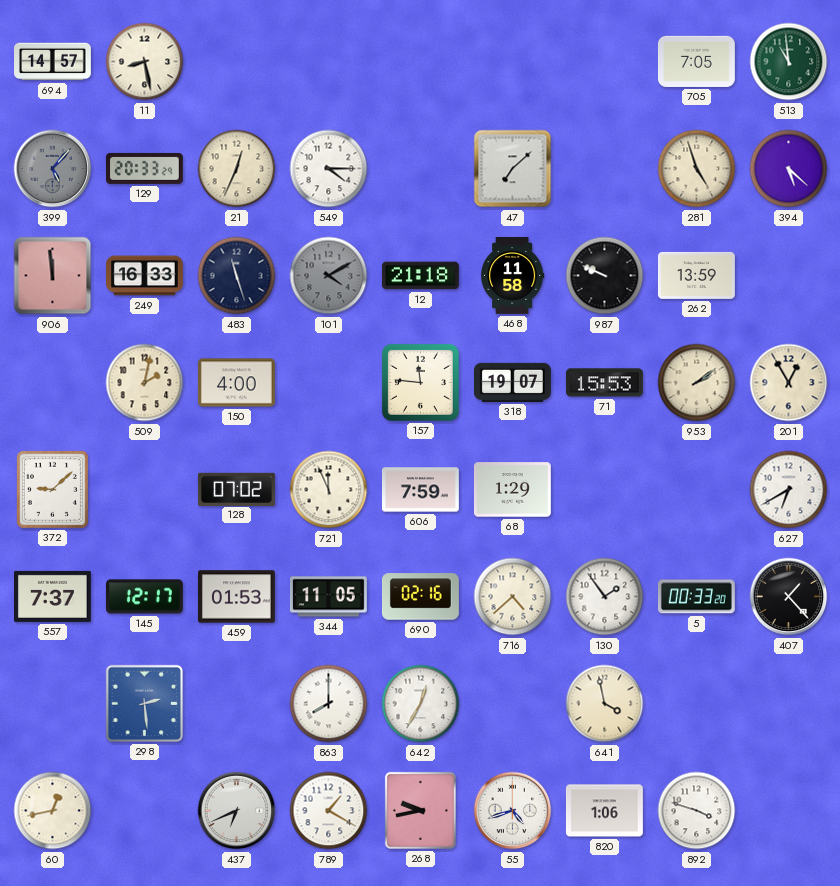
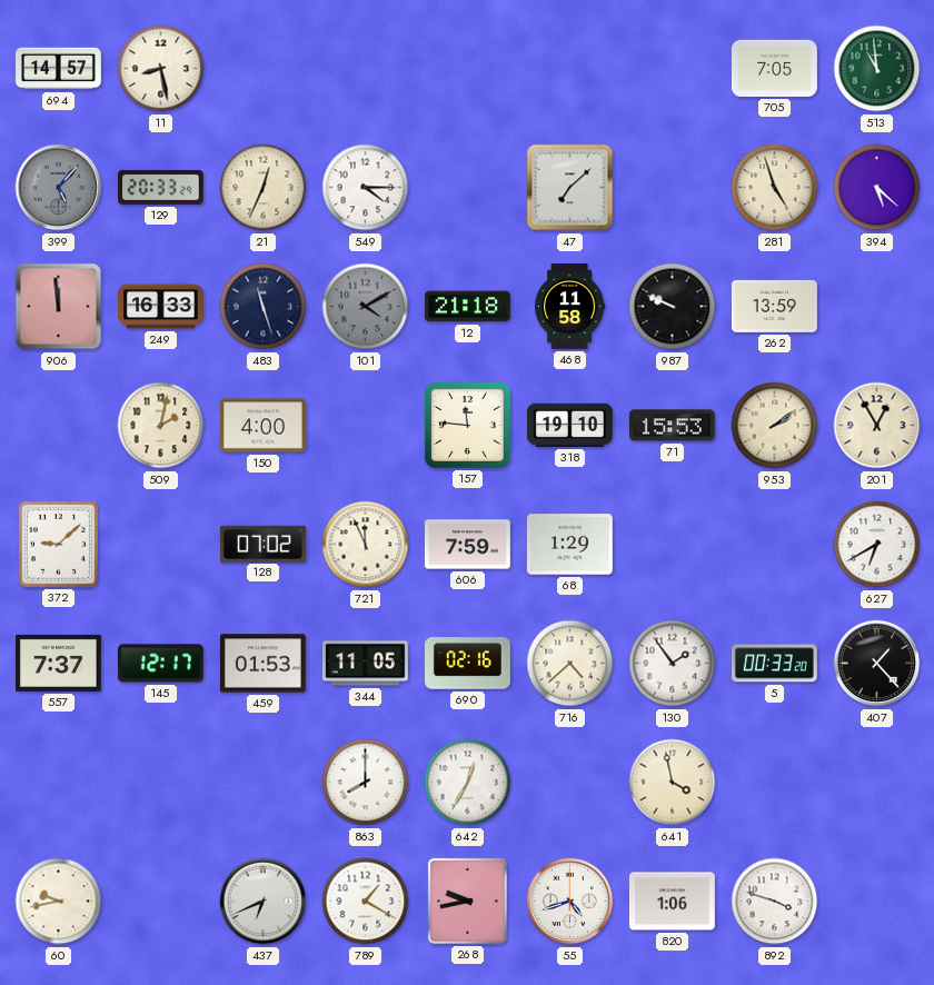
318: 19:07 -> 19:10
298: 2:29 -> none
60: 12:43 -> 9:43
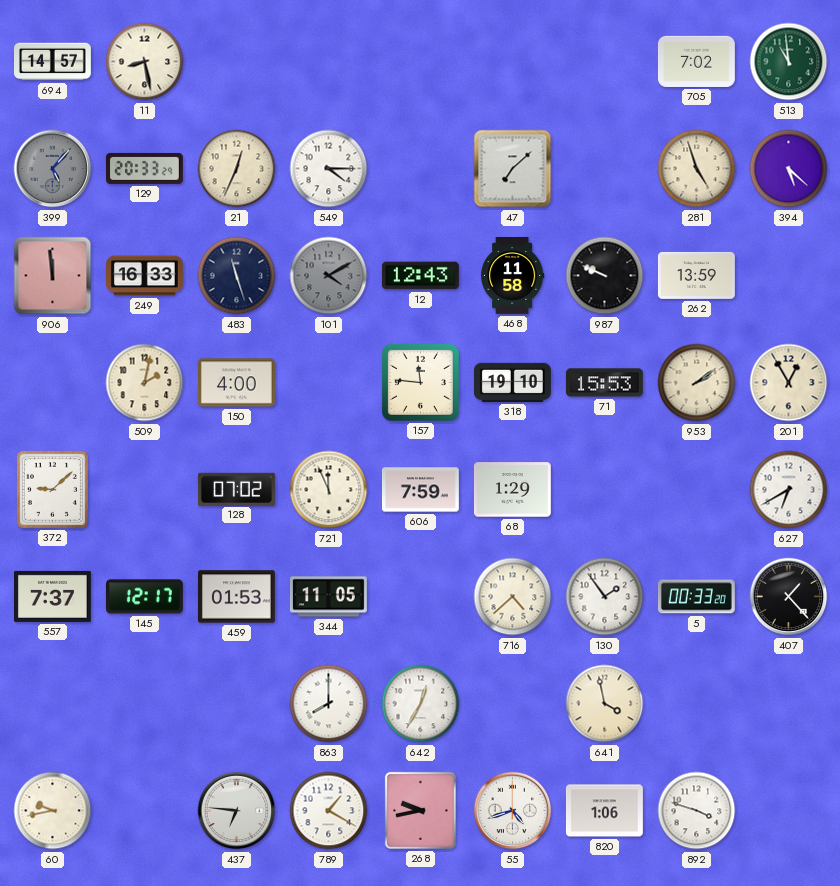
705: 7:05 -> 7:02
12: 21:18 -> 12:43
690: 02:16 -> none
437: 6:41 -> 6:46
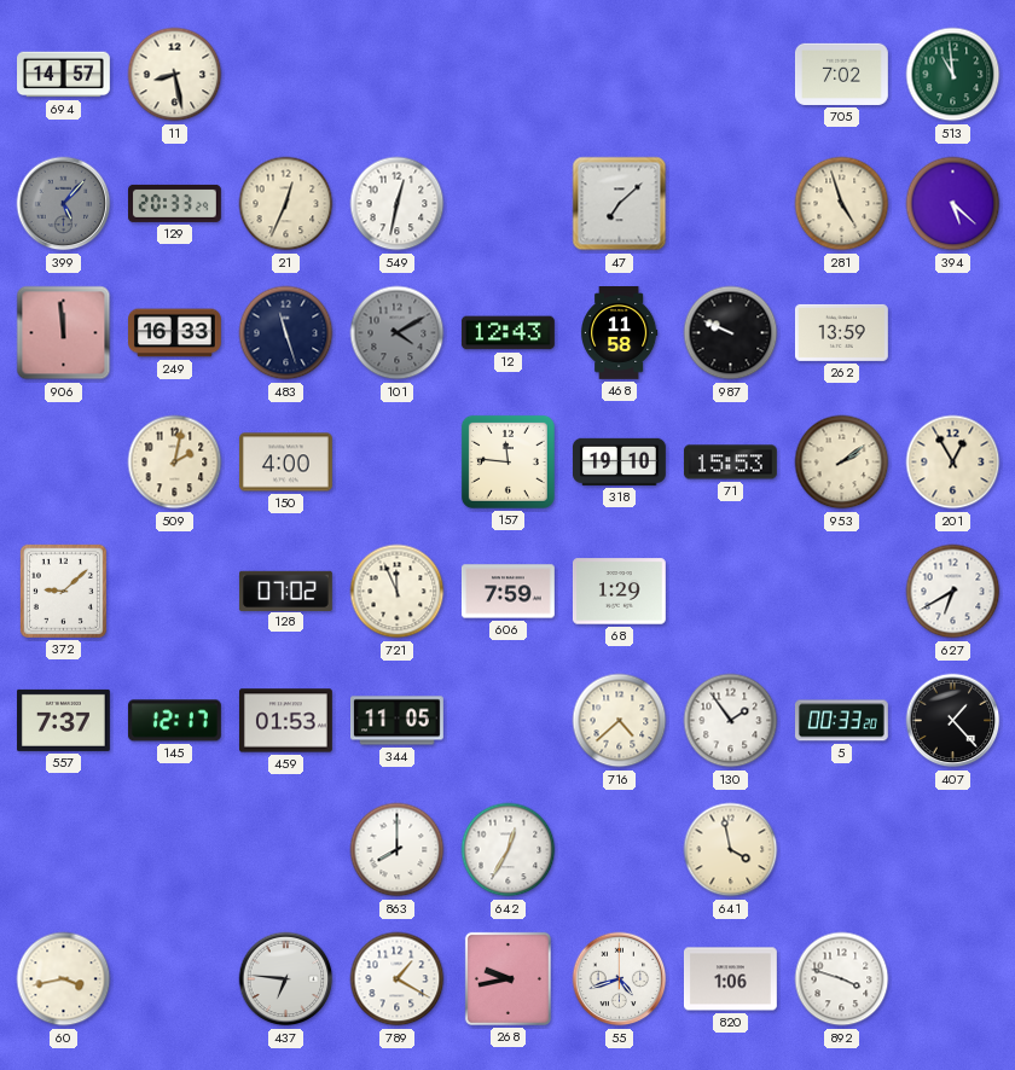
549: 4:15 -> 12:32
60: 9:43 -> 3:43
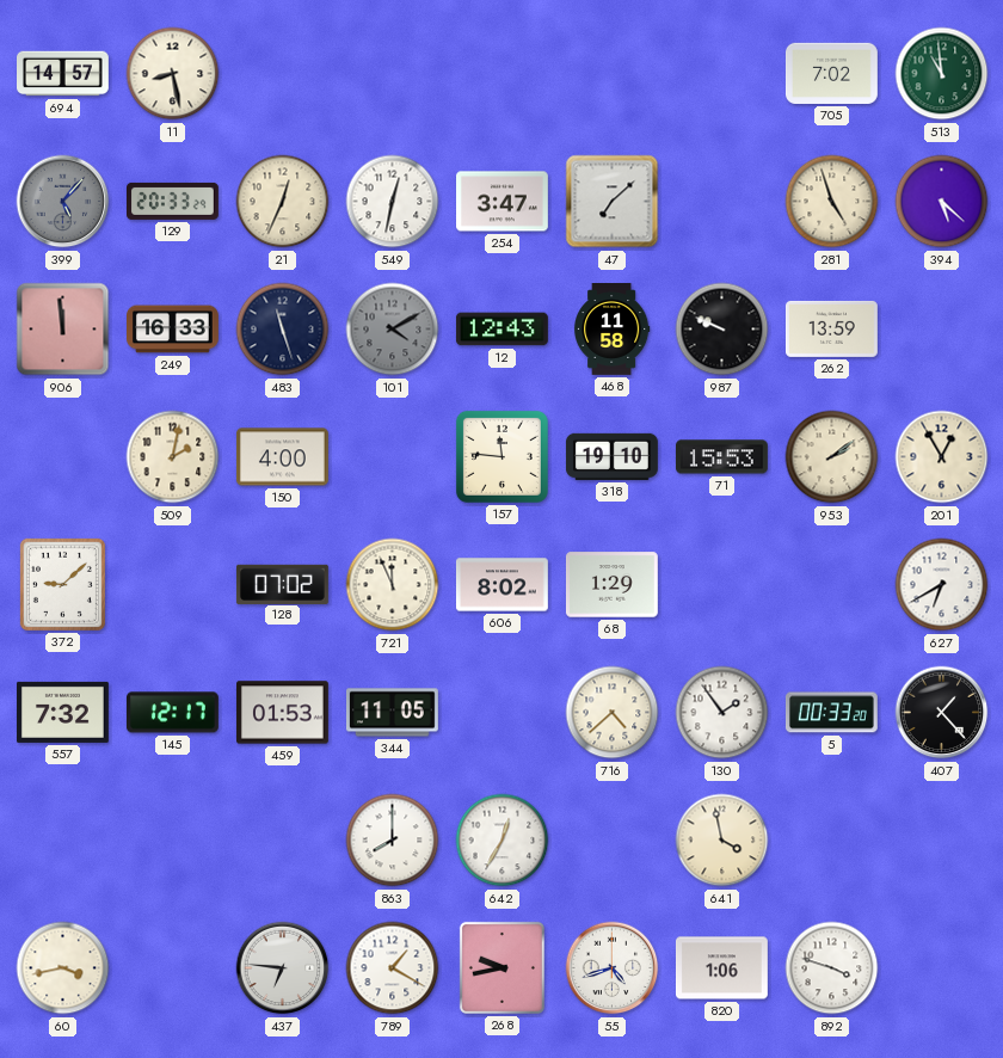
254: none -> 3:47
606: 7:59 -> 8:02
557: 7:37 -> 7:32
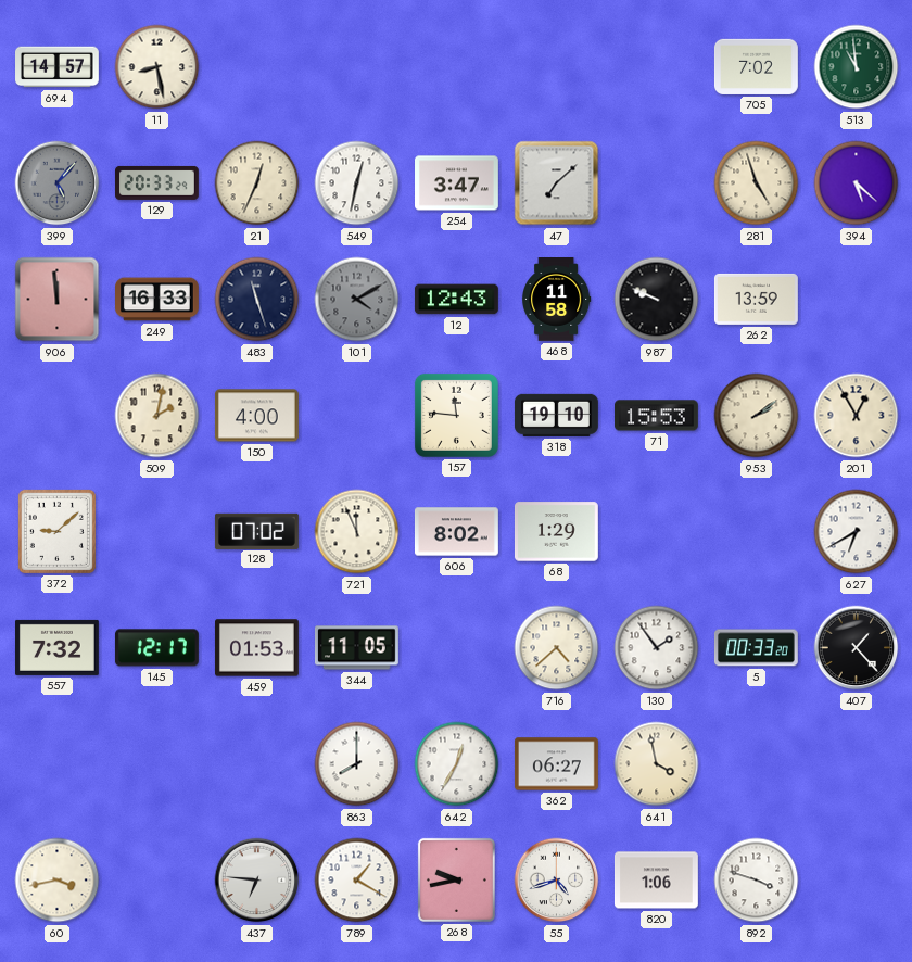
362: none -> 06:27
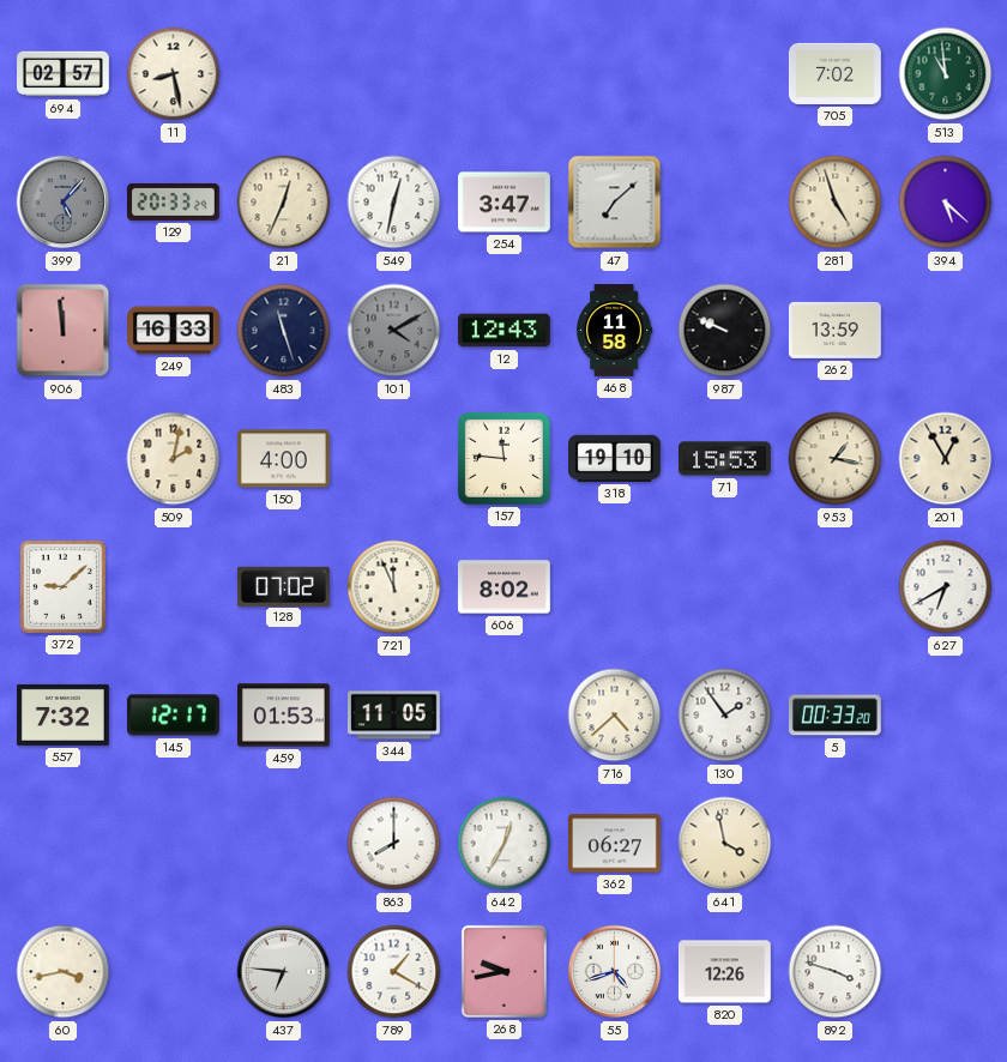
694: 14:57 -> 02:57
953: 2:09 -> 1:17
68: 1:29 -> none
407: 1:23 -> none
820: 1:06 -> 12:26
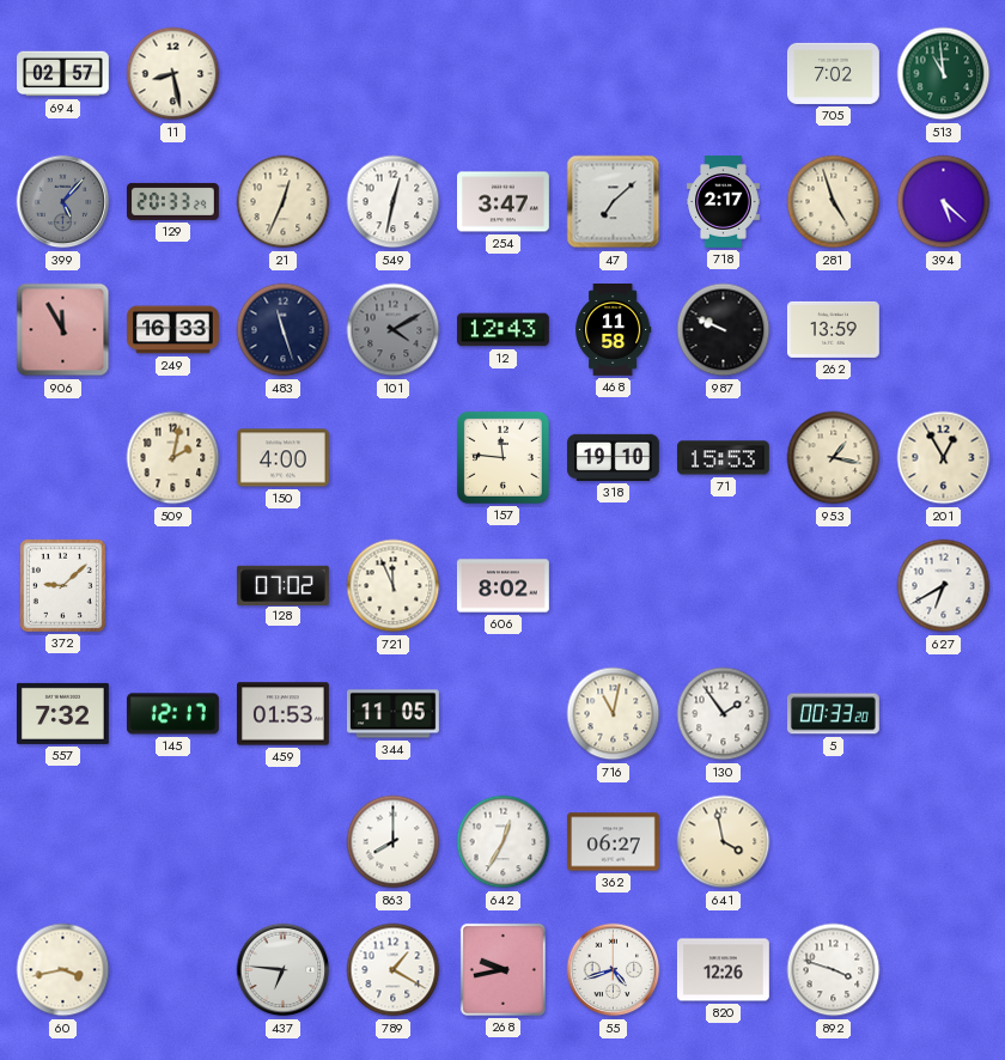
718: none -> 2:17
906: 11:59 -> 11:55
716: 4:38 -> 11:02
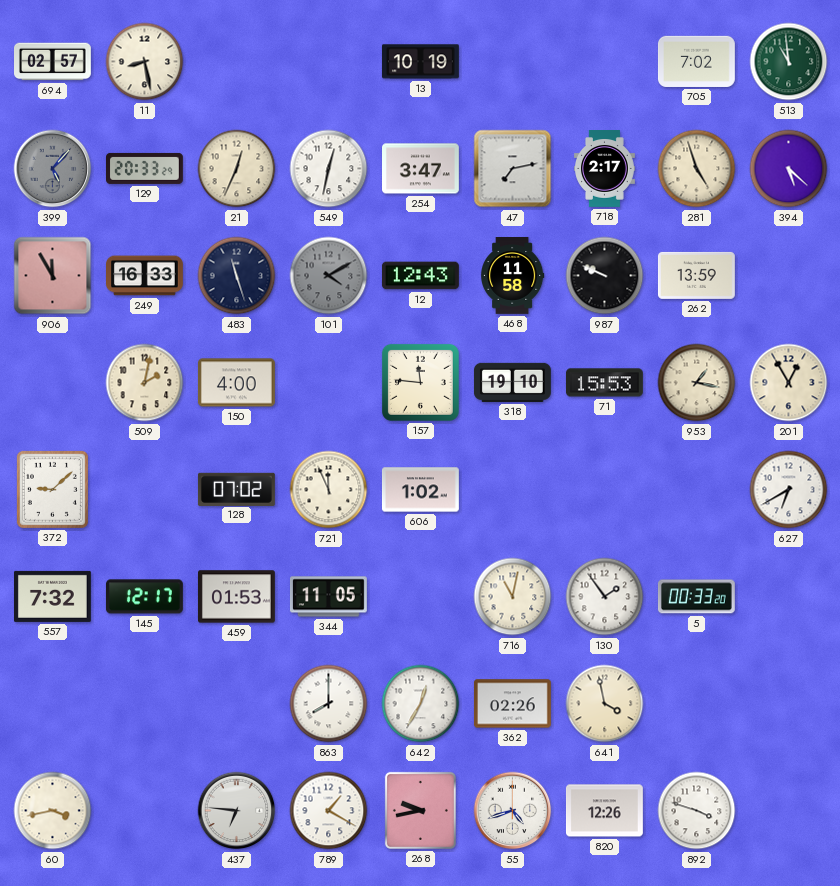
13: none -> 10:19
47: 7:08 -> 7:13
606: 8:02 -> 1:02
362: 06:27 -> 02:26
